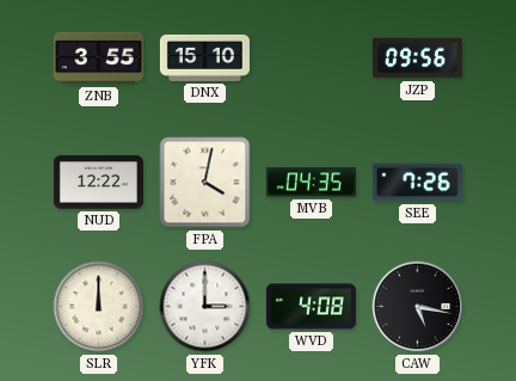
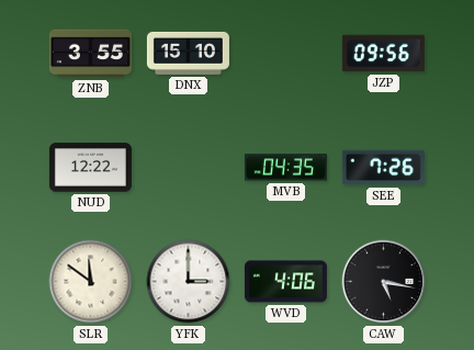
FPA: 4:02 -> none
SLR: 12:00 -> 11:51
WVD: 4:08 -> 4:06
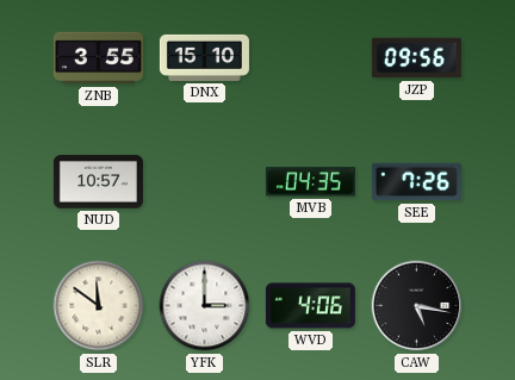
NUD: 12:22 -> 10:57
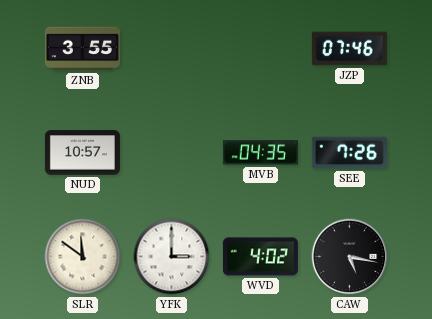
DNX: 15:10 -> none
JZP: 09:56 -> 07:46
WVD: 4:06 -> 4:02
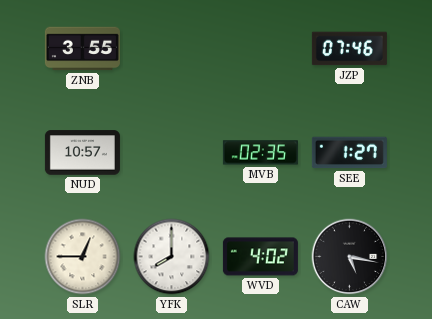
MVB: 04:35 -> 02:35
SEE: 7:26 -> 1:27
SLR: 11:51 -> 12:45
YFK: 3:00 -> 8:00
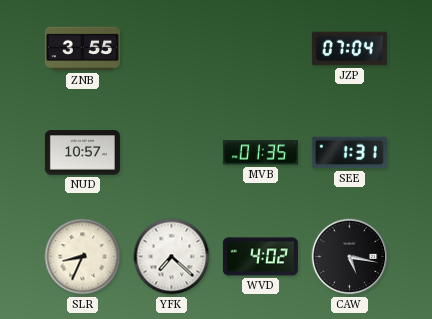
JZP: 07:46 -> 07:04
MVB: 02:35 -> 01:35
SEE: 1:27 -> 1:31
SLR: 12:45 -> 8:34
YFK: 8:00 -> 7:22
